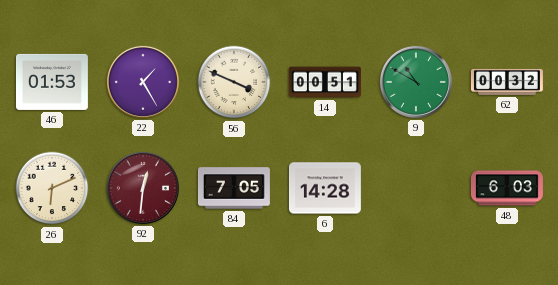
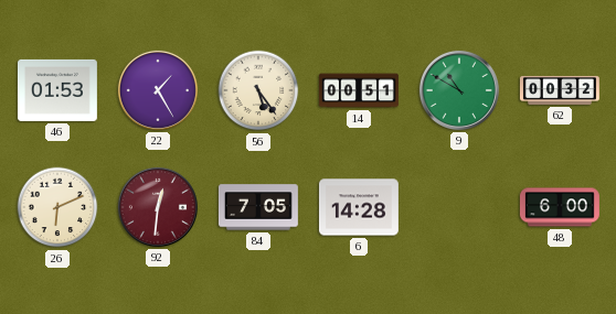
56: 3:49 -> 5:24
48: 6:03 -> 6:00
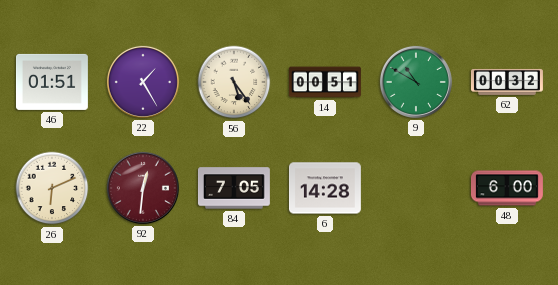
46: 01:53 -> 01:51
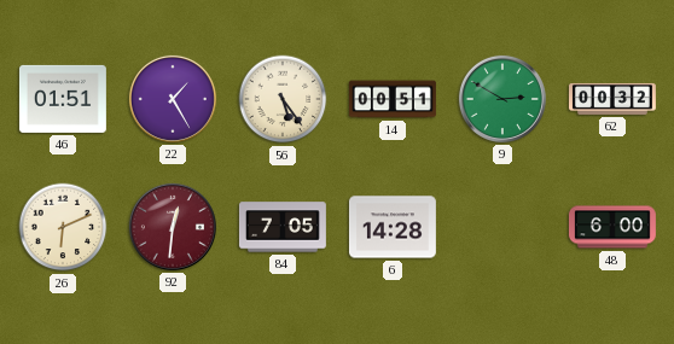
9: 10:50 -> 2:50
